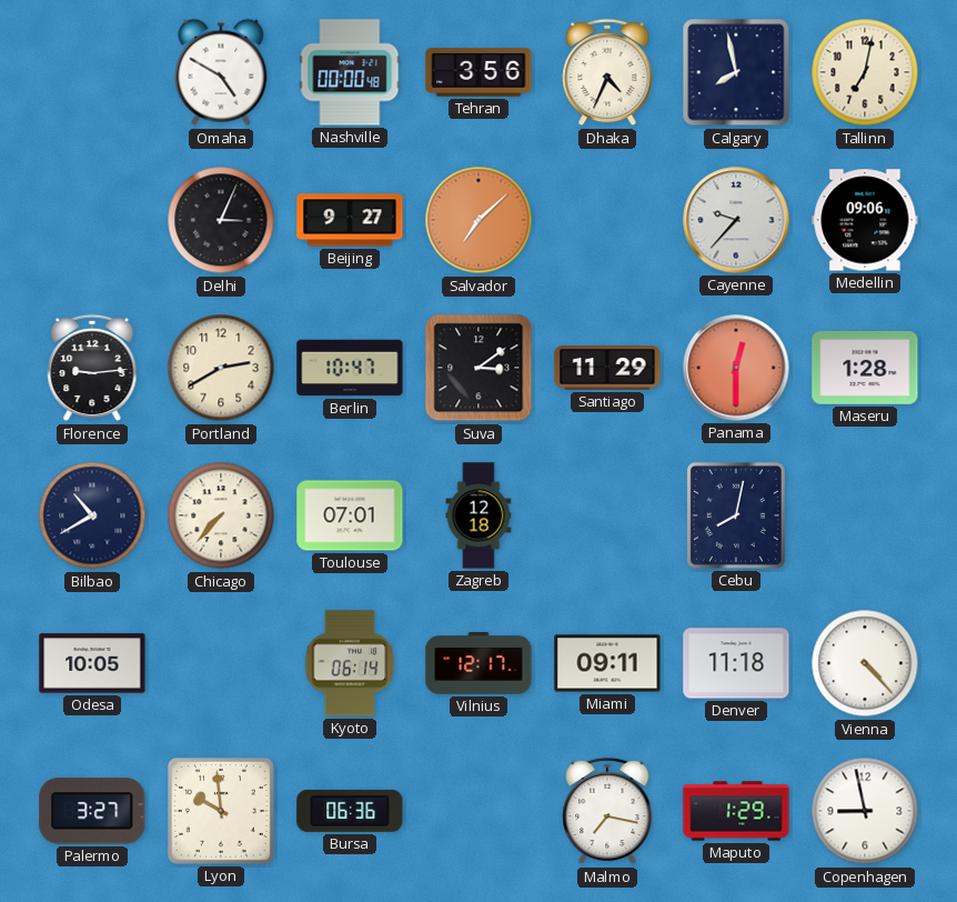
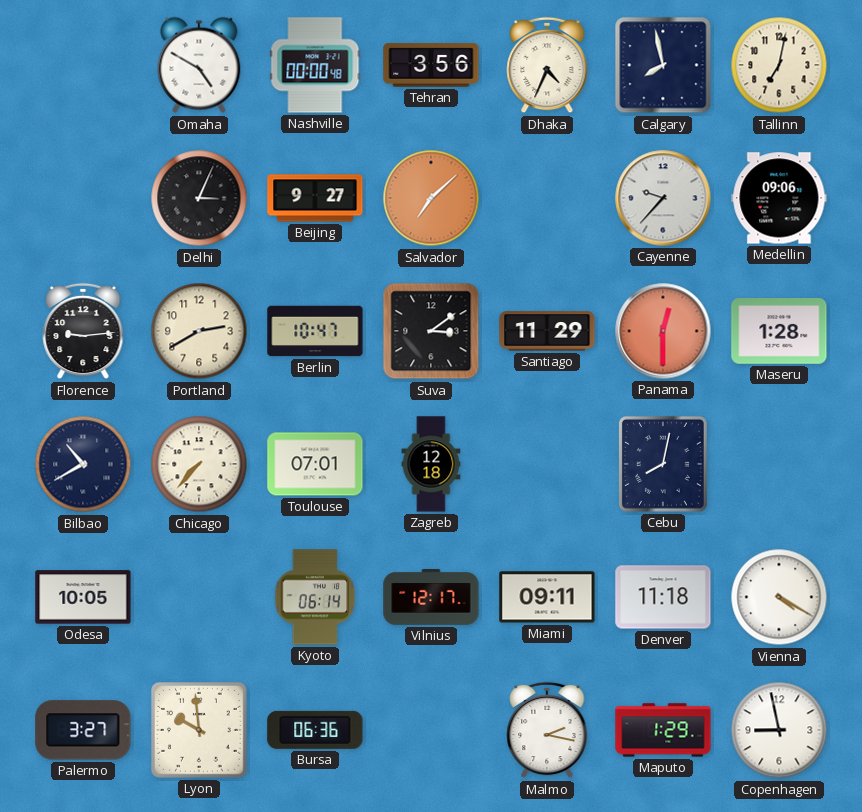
Vienna: 4:23 -> 4:20
Malmo: 7:17 -> 2:17
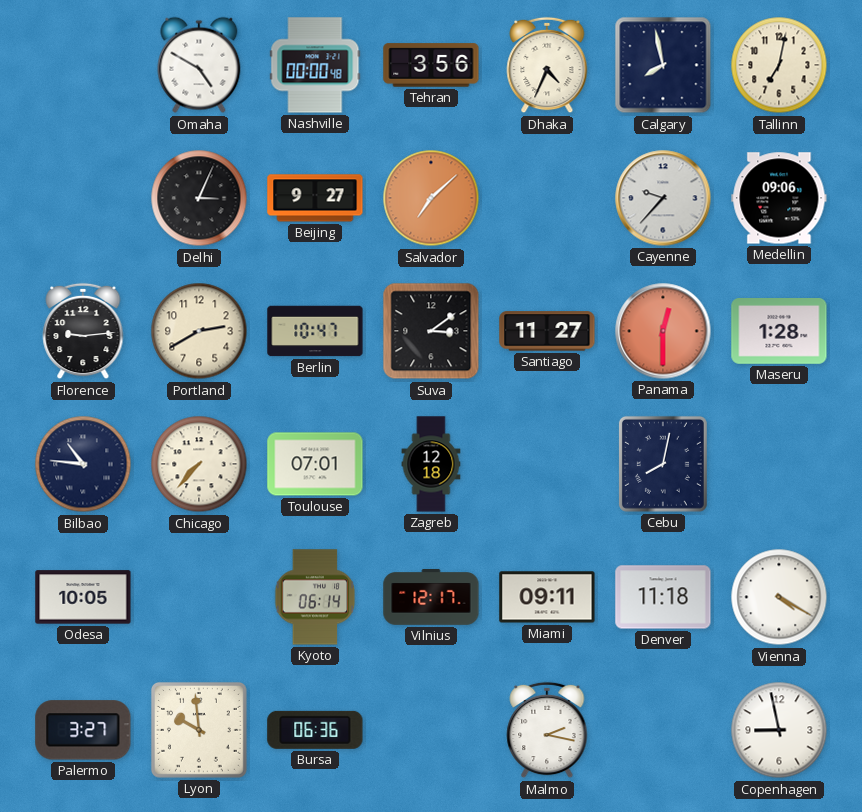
Santiago: 11:29 -> 11:27
Bilbao: 10:40 -> 10:46
Maputo: 1:29 -> none
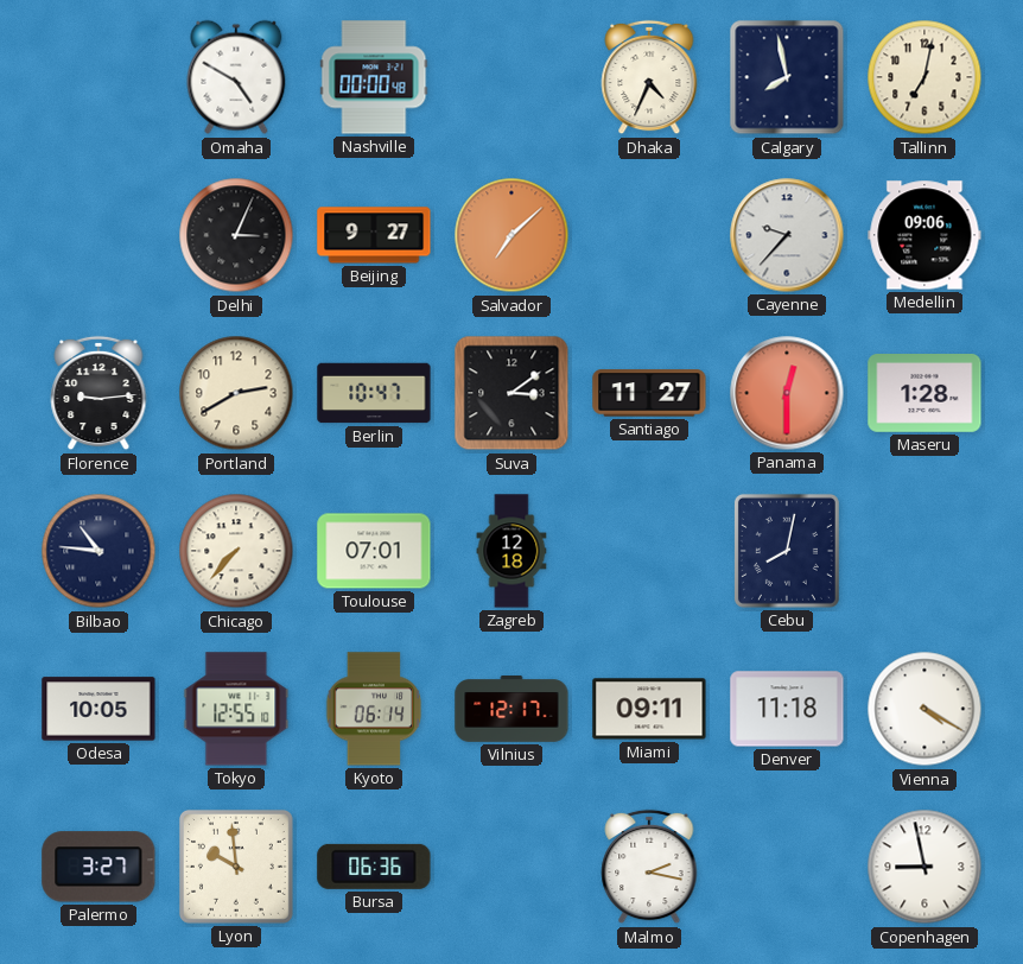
Tehran: 3:56 -> none
Tokyo: none -> 12:55
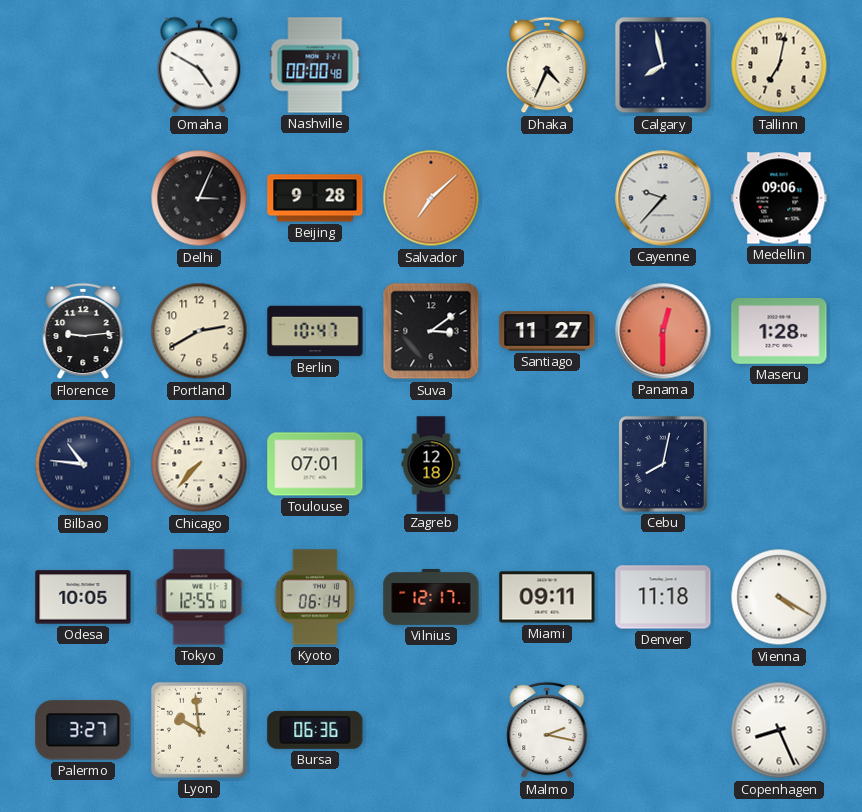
Beijing: 9:27 -> 9:28
Copenhagen: 8:58 -> 8:26
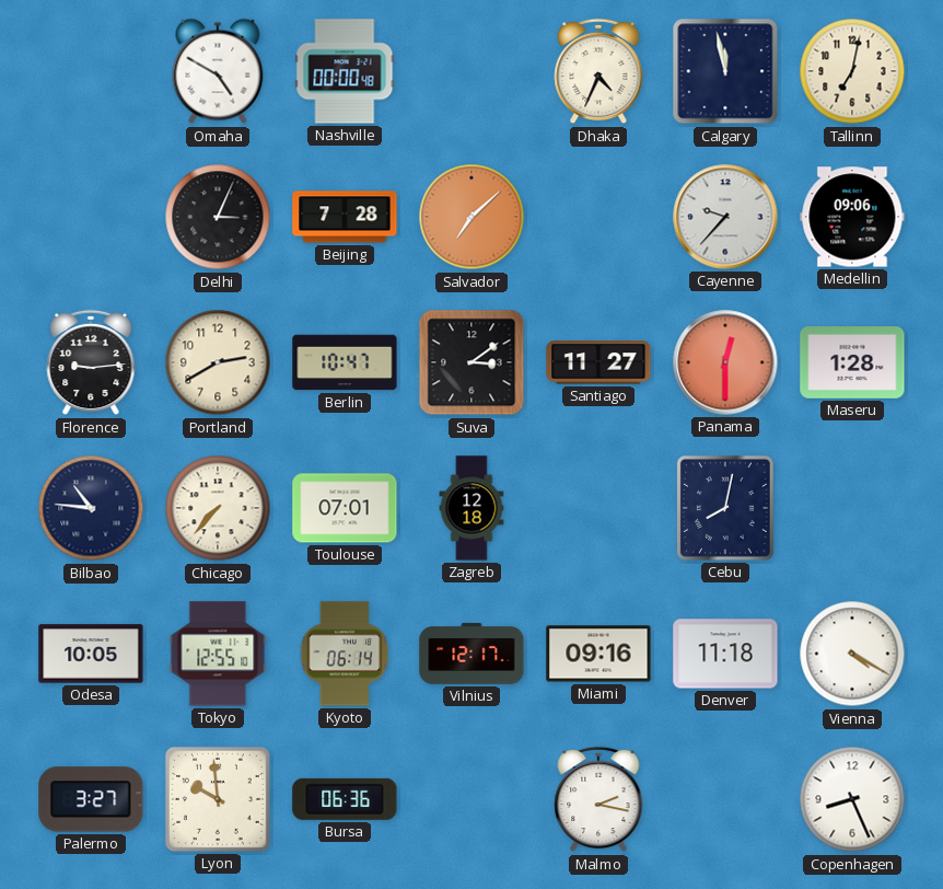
Calgary: 7:58 -> 11:58
Beijing: 9:28 -> 7:28
Miami: 09:11 -> 09:16
